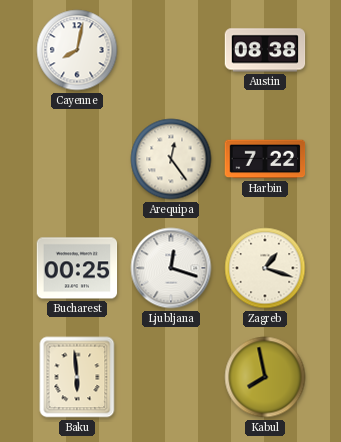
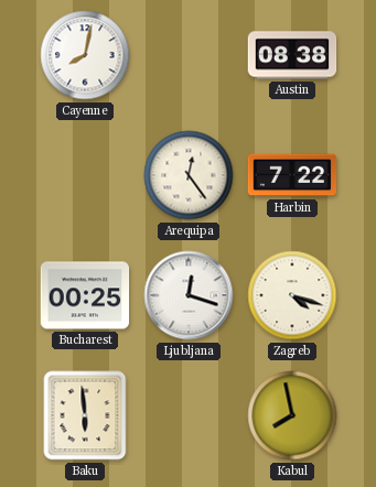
Zagreb: 1:18 -> 4:18
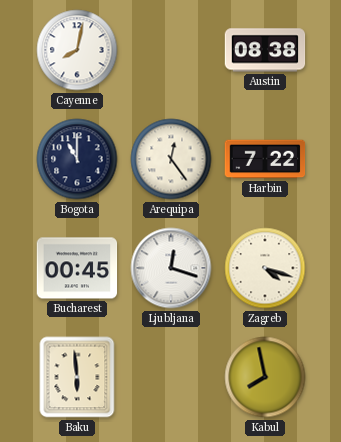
Bogota: none -> 11:00
Bucharest: 00:25 -> 00:45
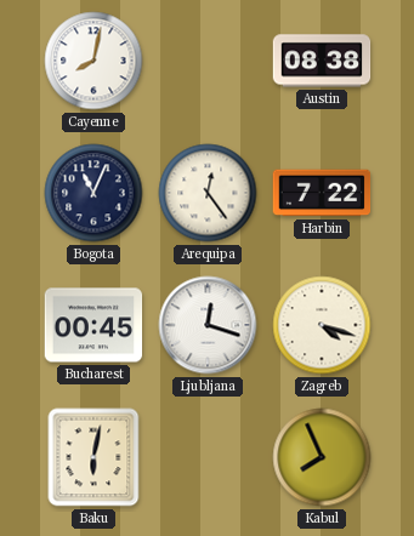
Bogota: 11:00 -> 11:04
Baku: 5:59 -> 6:02
Kabul: 7:58 -> 7:56
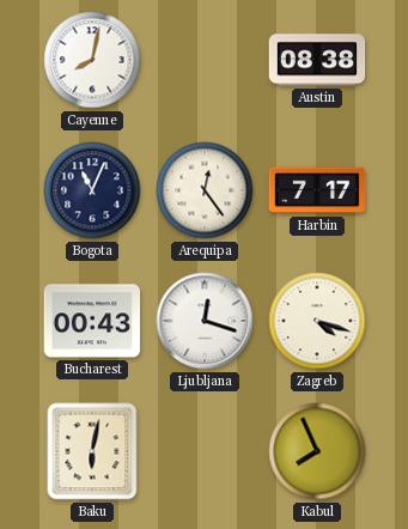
Harbin: 7:22 -> 7:17
Bucharest: 00:45 -> 00:43
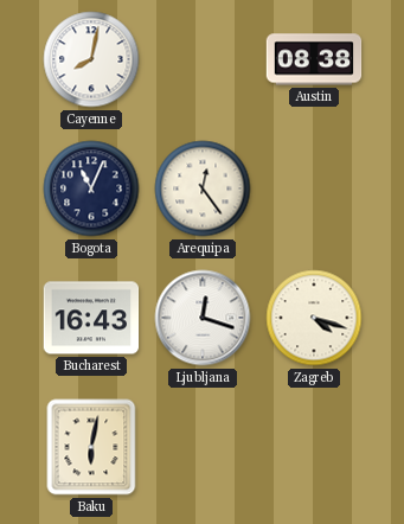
Harbin: 7:17 -> none
Bucharest: 00:43 -> 16:43
Kabul: 7:56 -> none
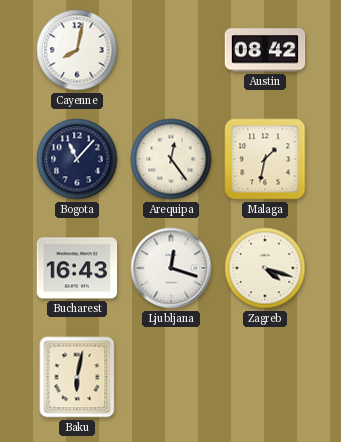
Austin: 08:38 -> 08:42
Bogota: 11:04 -> 11:07
Malaga: none -> 1:32
